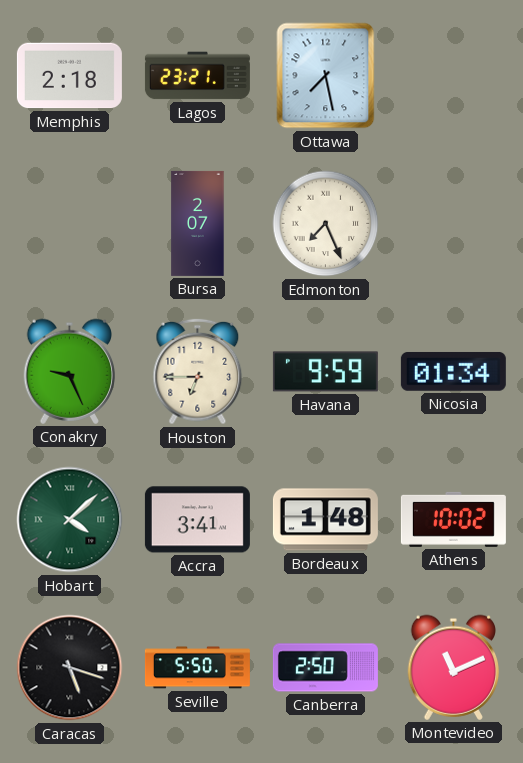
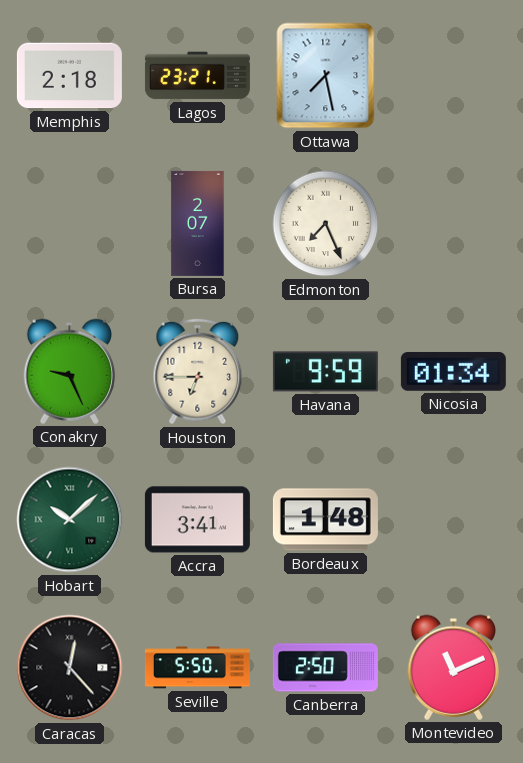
Hobart: 4:08 -> 10:08
Athens: 10:02 -> none
Caracas: 5:18 -> 12:23
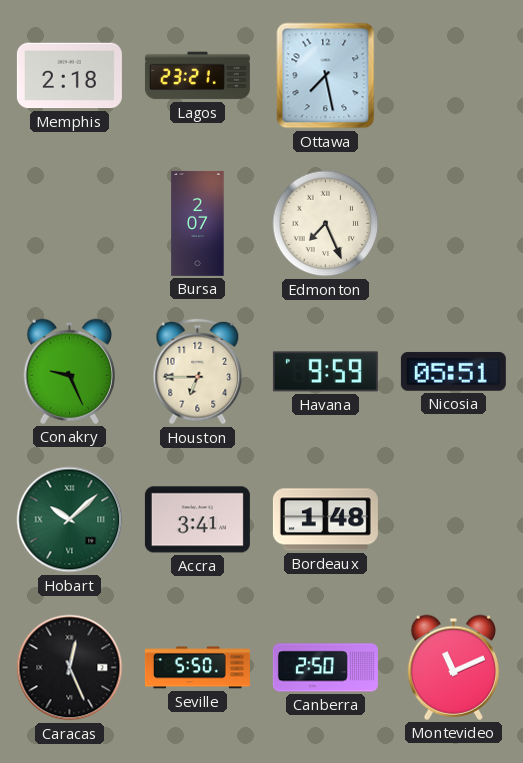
Nicosia: 01:34 -> 05:51
Caracas: 12:23 -> 12:26
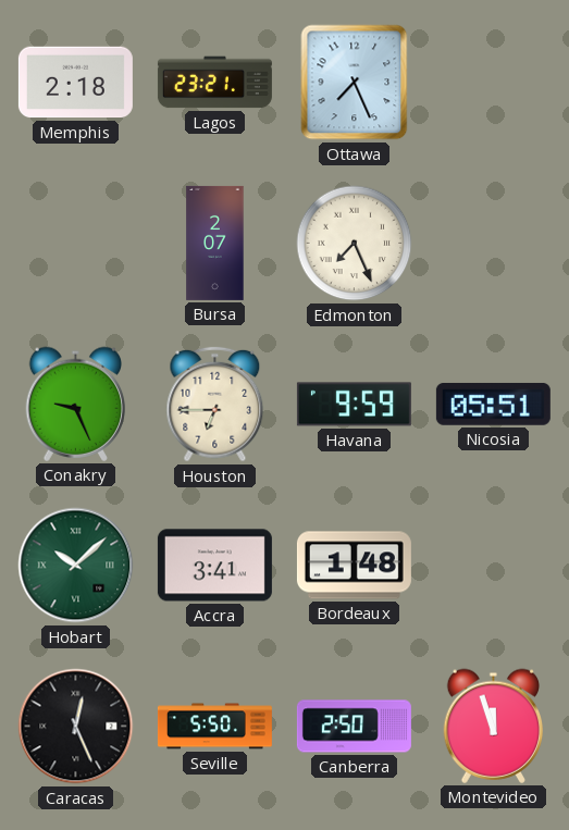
Ottawa: 7:28 -> 7:26
Montevideo: 11:11 -> 11:57
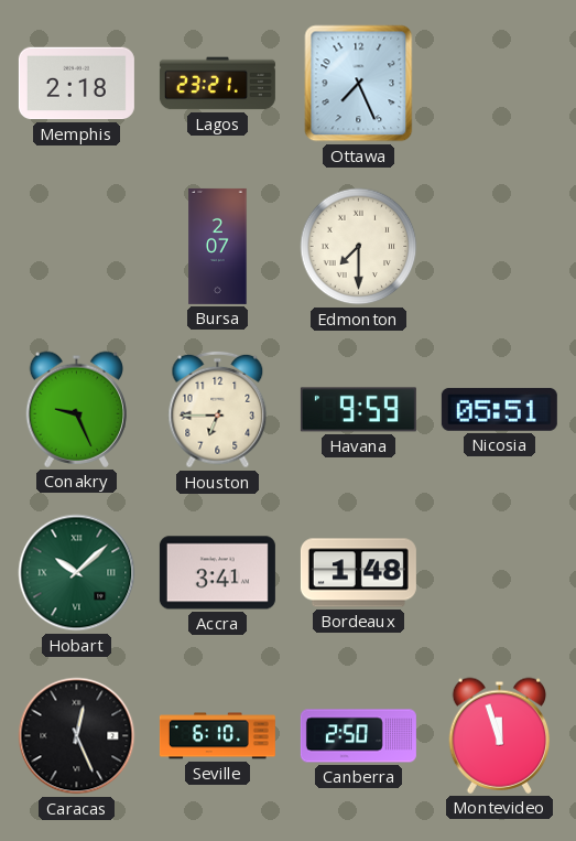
Edmonton: 7:26 -> 7:30
Seville: 5:50 -> 6:10
